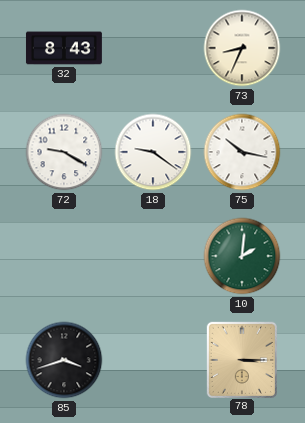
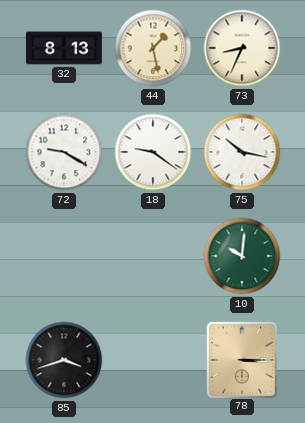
32: 8:43 -> 8:13
44: none -> 1:28
10: 2:01 -> 10:01
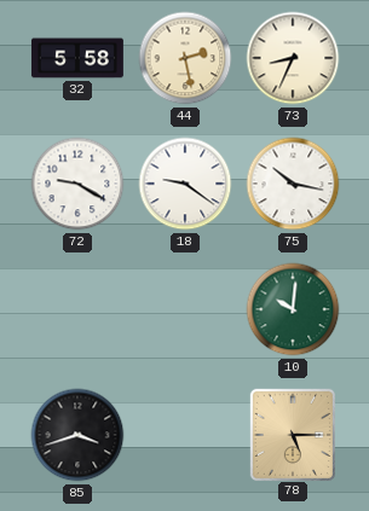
32: 8:13 -> 5:58
44: 1:28 -> 2:28
78: 3:15 -> 5:15
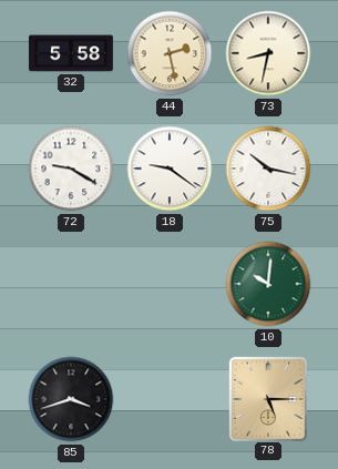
73: 8:34 -> 8:32
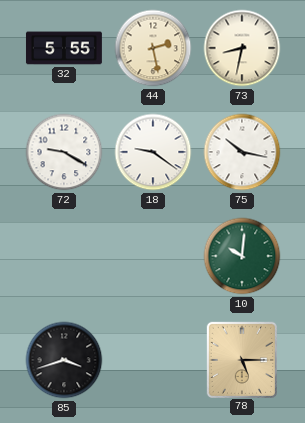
32: 5:58 -> 5:55
